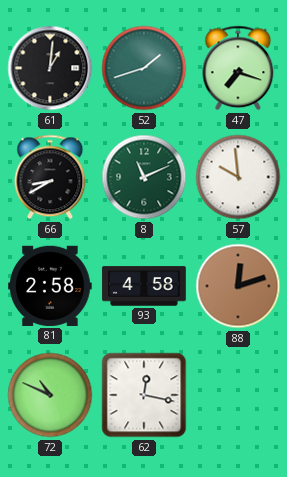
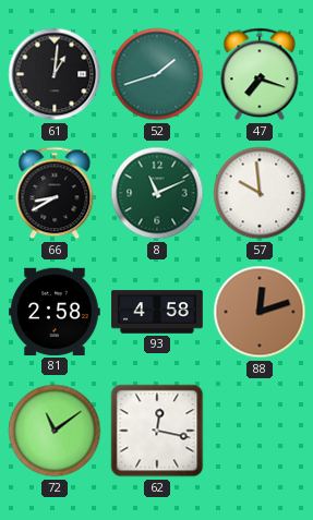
72: 10:49 -> 11:09
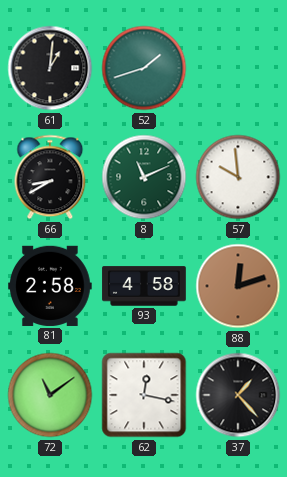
47: 7:18 -> none
37: none -> 1:23
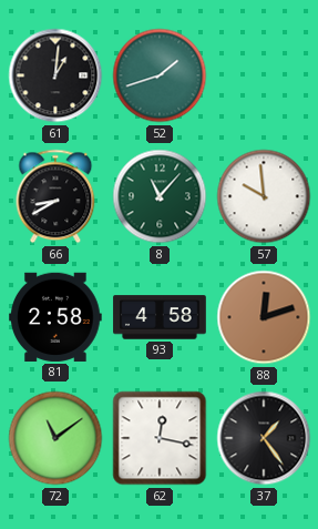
8: 11:11 -> 11:07
37: 1:23 -> 1:24
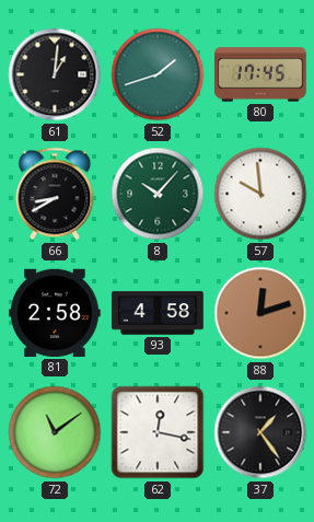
80: none -> 17:45
8: 11:07 -> 10:07
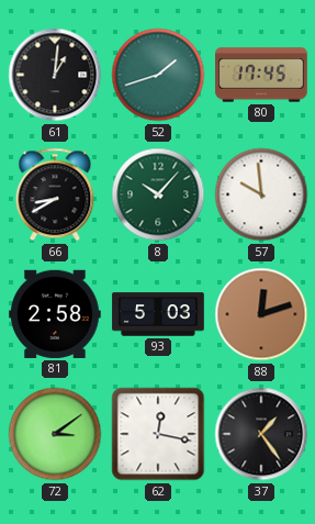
93: 4:58 -> 5:03
72: 11:09 -> 3:09
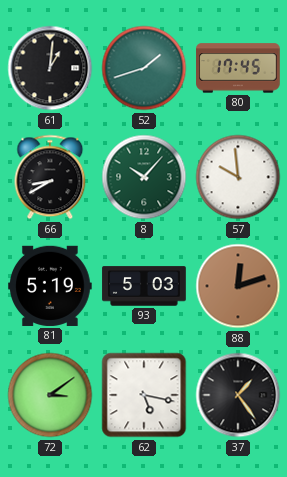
81: 2:58 -> 5:19
62: 12:17 -> 5:17
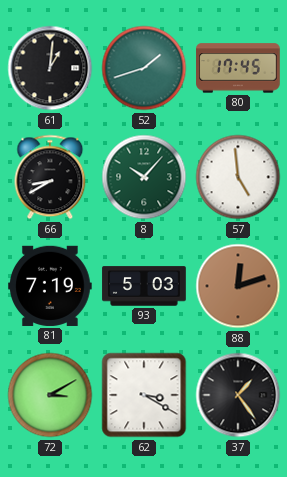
57: 9:59 -> 4:59
81: 5:19 -> 7:19
72: 3:09 -> 3:10
62: 5:17 -> 3:20
